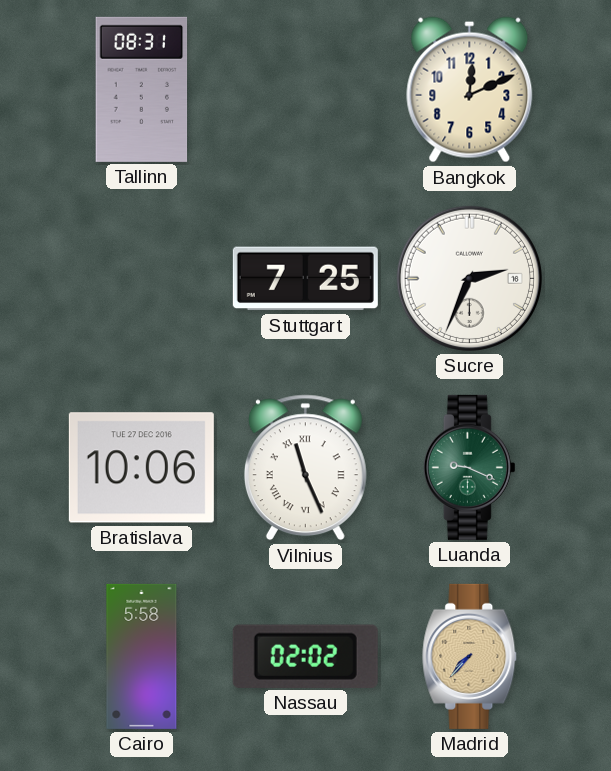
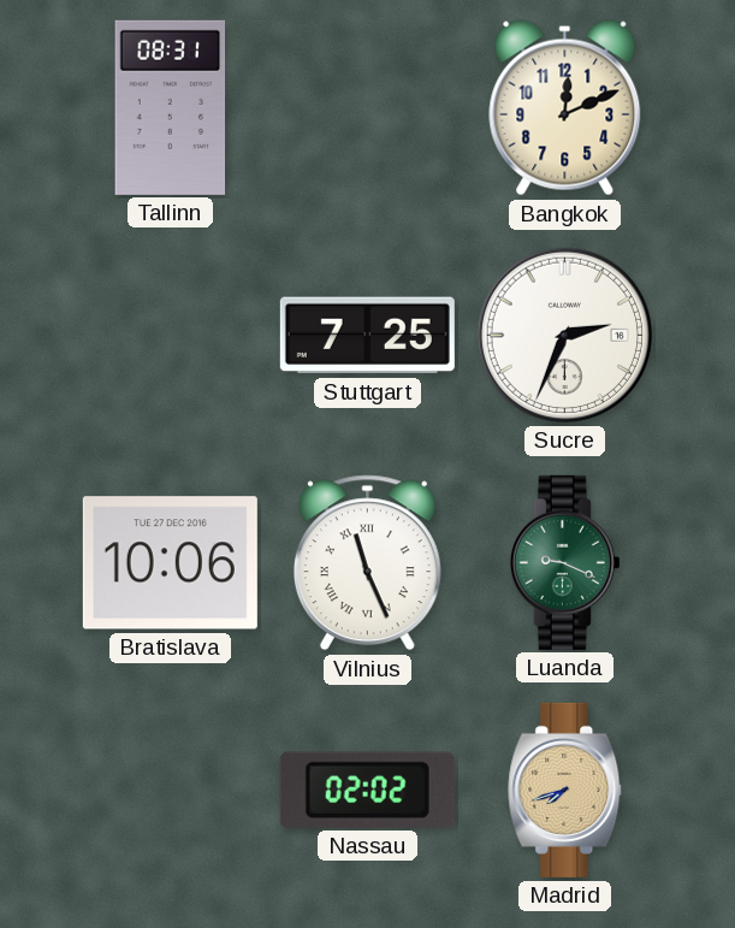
Cairo: 5:58 -> none
Madrid: 7:37 -> 7:42
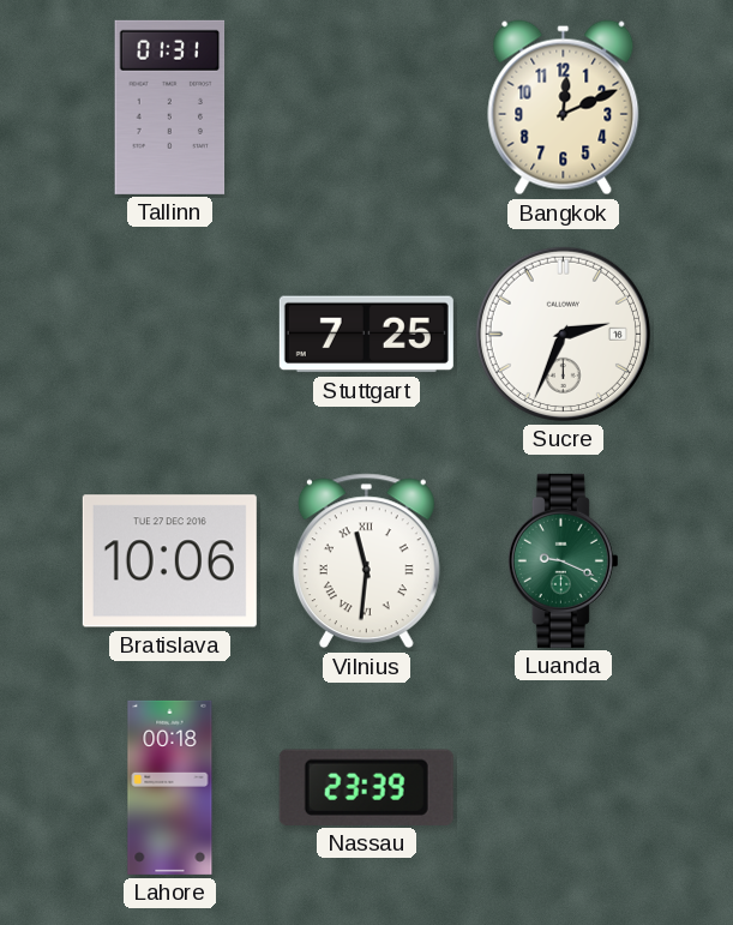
Tallinn: 08:31 -> 01:31
Vilnius: 11:26 -> 11:31
Lahore: none -> 00:18
Nassau: 02:02 -> 23:39
Madrid: 7:42 -> none
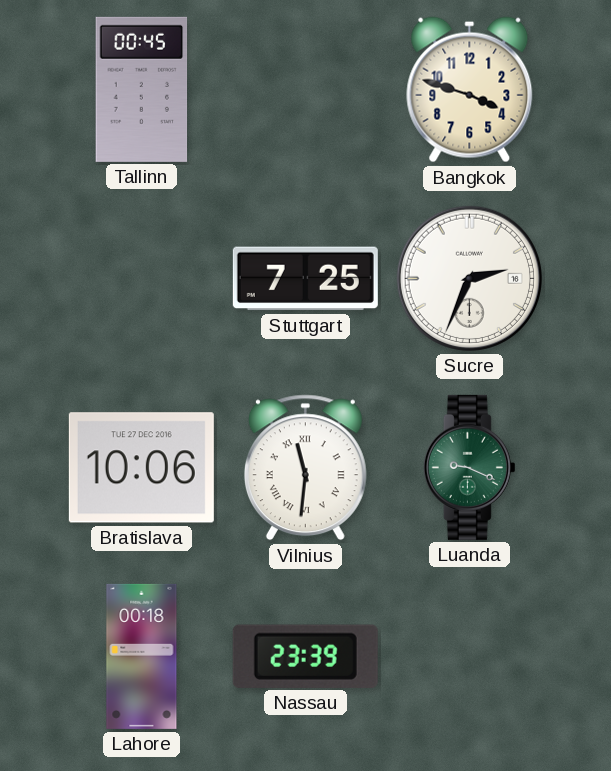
Tallinn: 01:31 -> 00:45
Bangkok: 12:11 -> 3:48
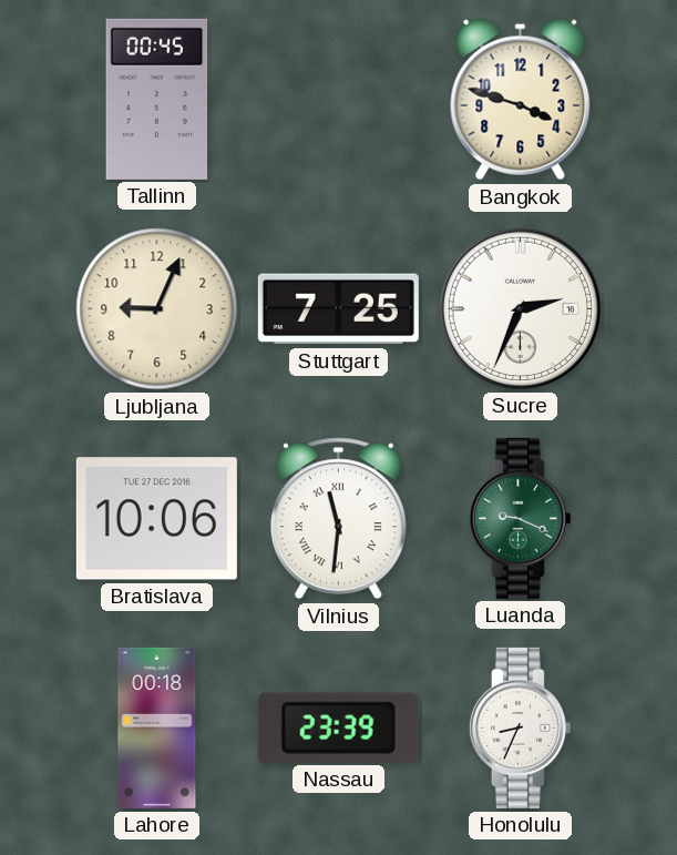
Ljubljana: none -> 9:04
Honolulu: none -> 8:34
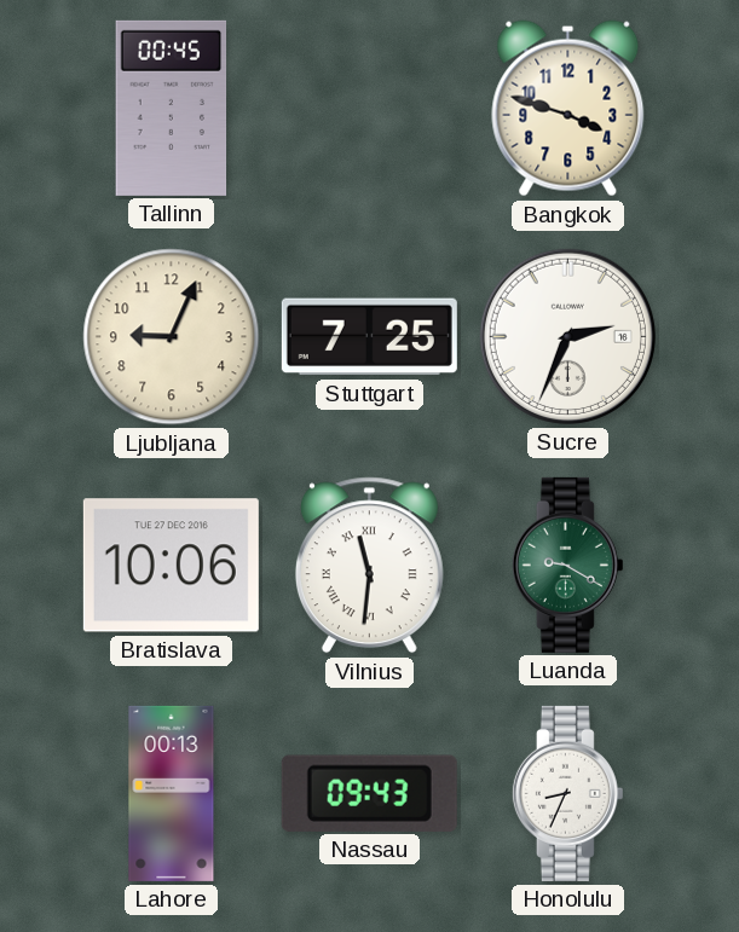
Luanda: 9:19 -> 9:20
Lahore: 00:18 -> 00:13
Nassau: 23:39 -> 09:43
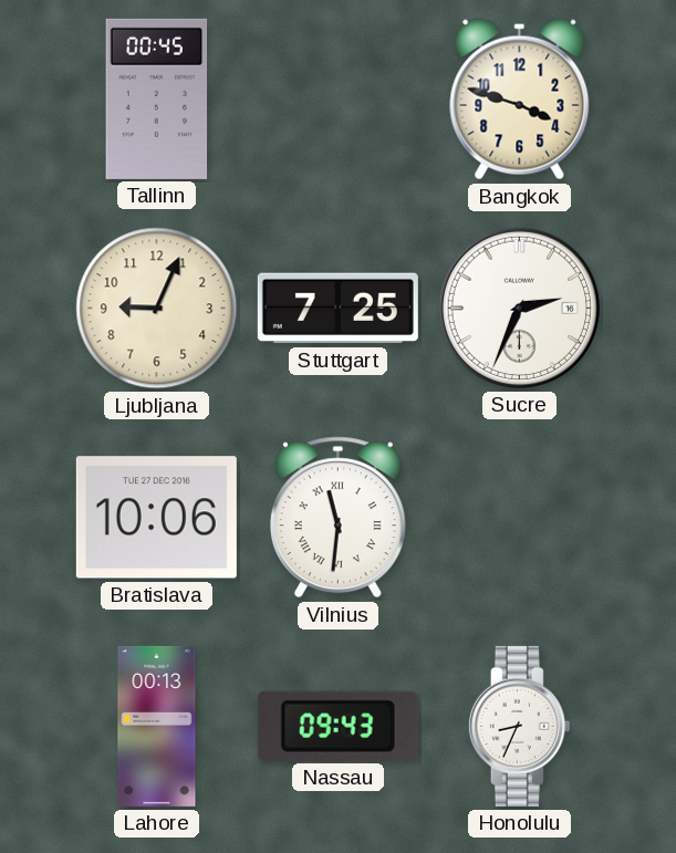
Luanda: 9:20 -> none
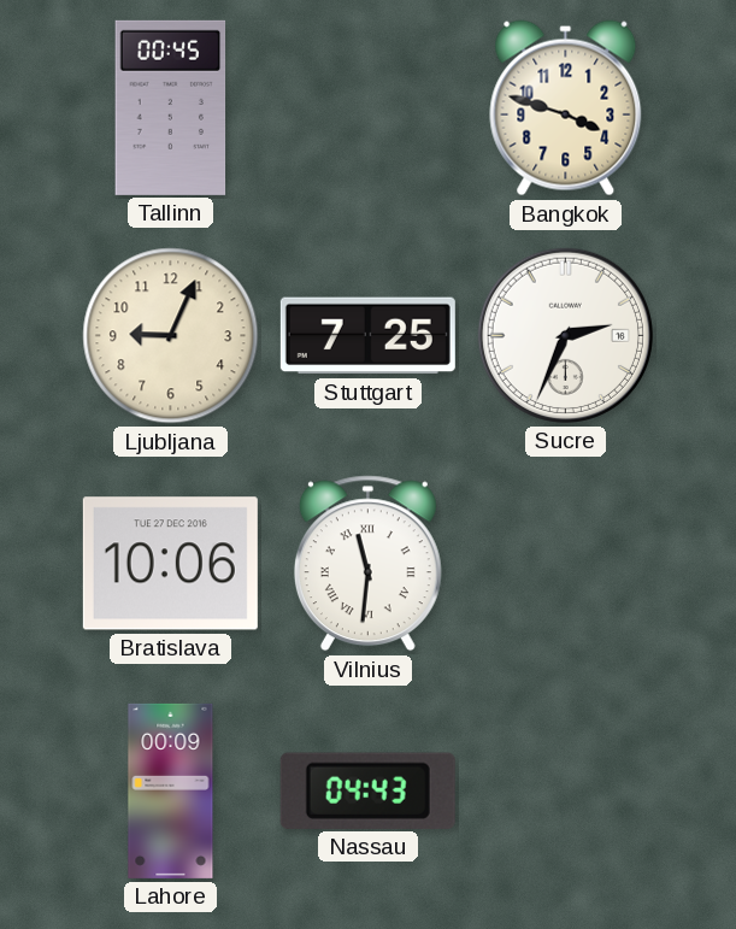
Lahore: 00:13 -> 00:09
Nassau: 09:43 -> 04:43
Honolulu: 8:34 -> none
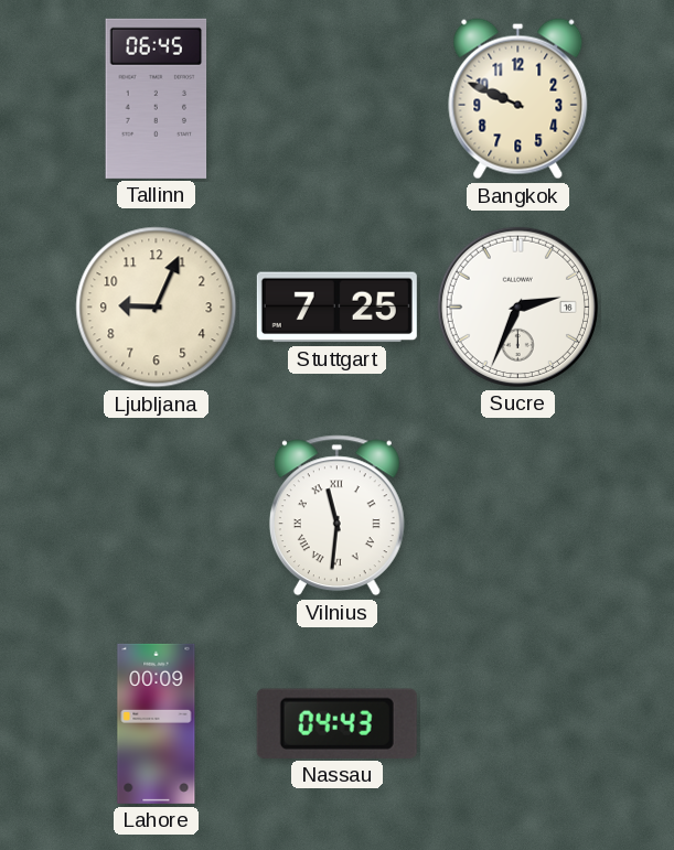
Tallinn: 00:45 -> 06:45
Bangkok: 3:48 -> 9:49
Bratislava: 10:06 -> none
